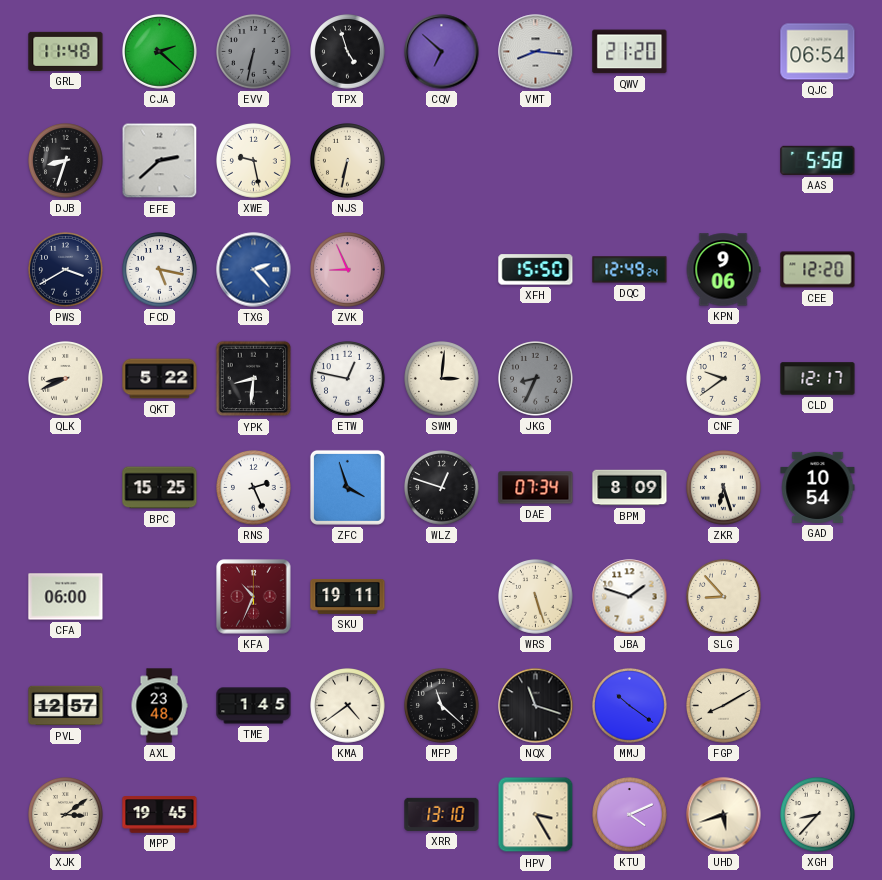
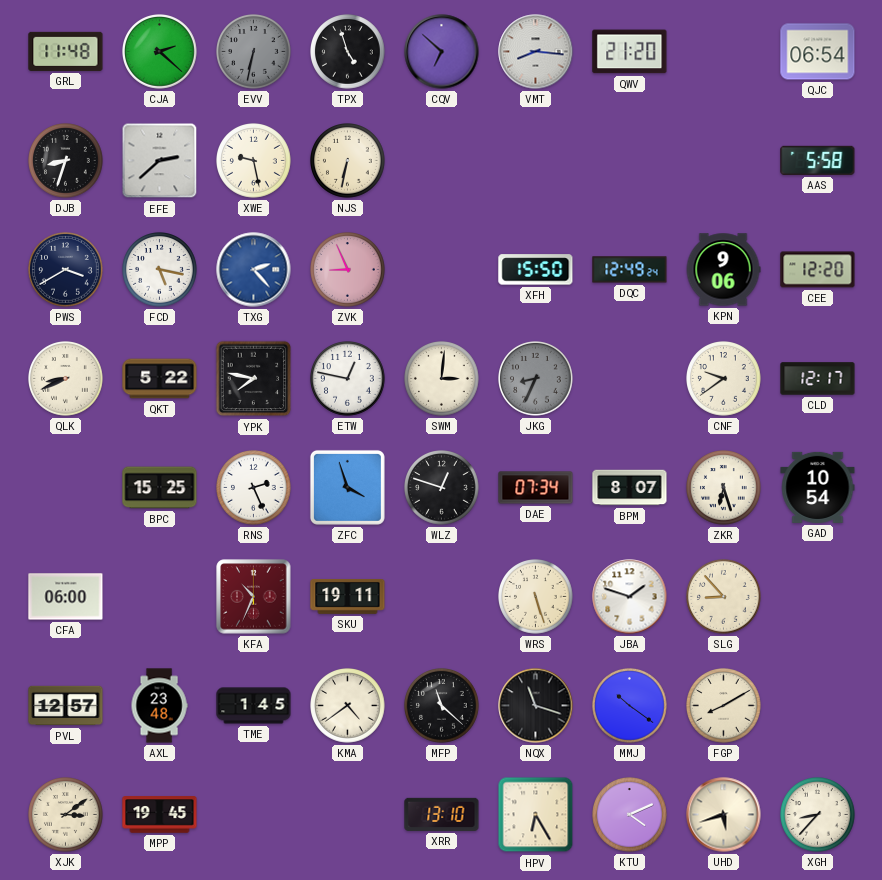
YPK: 8:31 -> 7:47
BPM: 8:09 -> 8:07
HPV: 3:25 -> 6:25
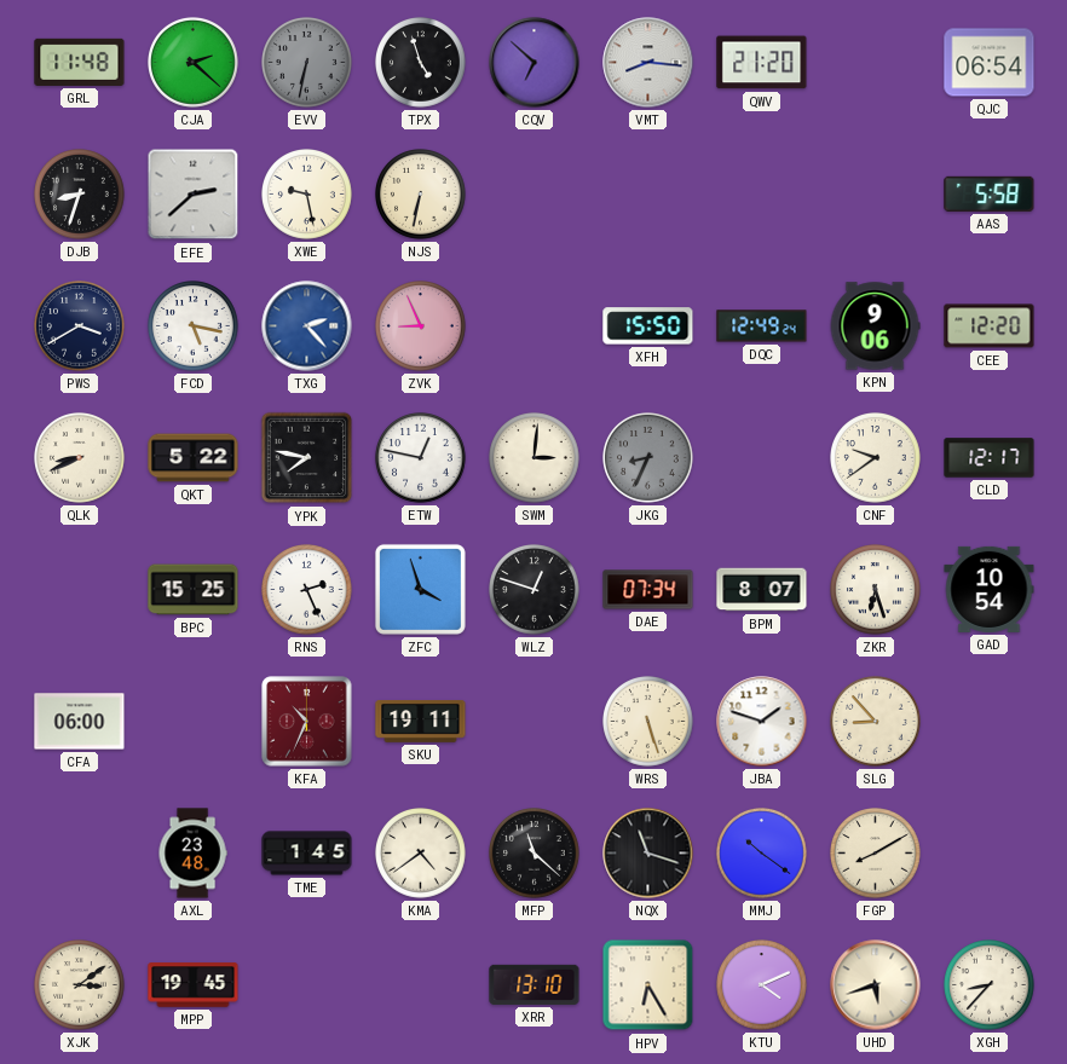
PVL: 12:57 -> none
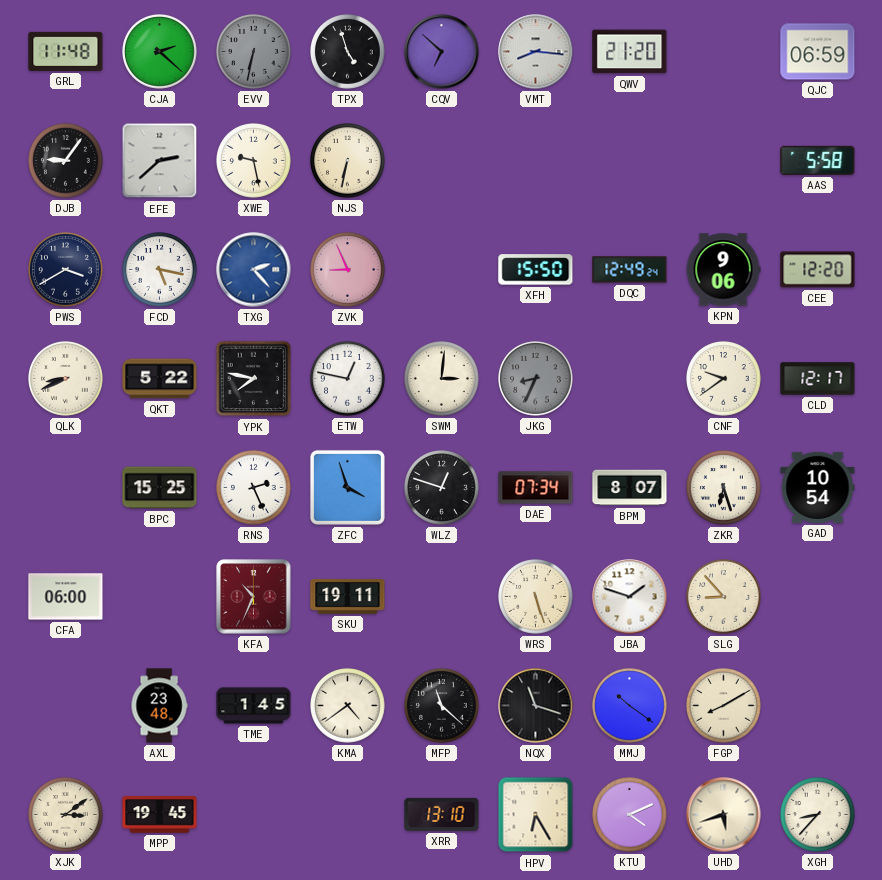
QJC: 06:54 -> 06:59
DJB: 8:33 -> 9:06
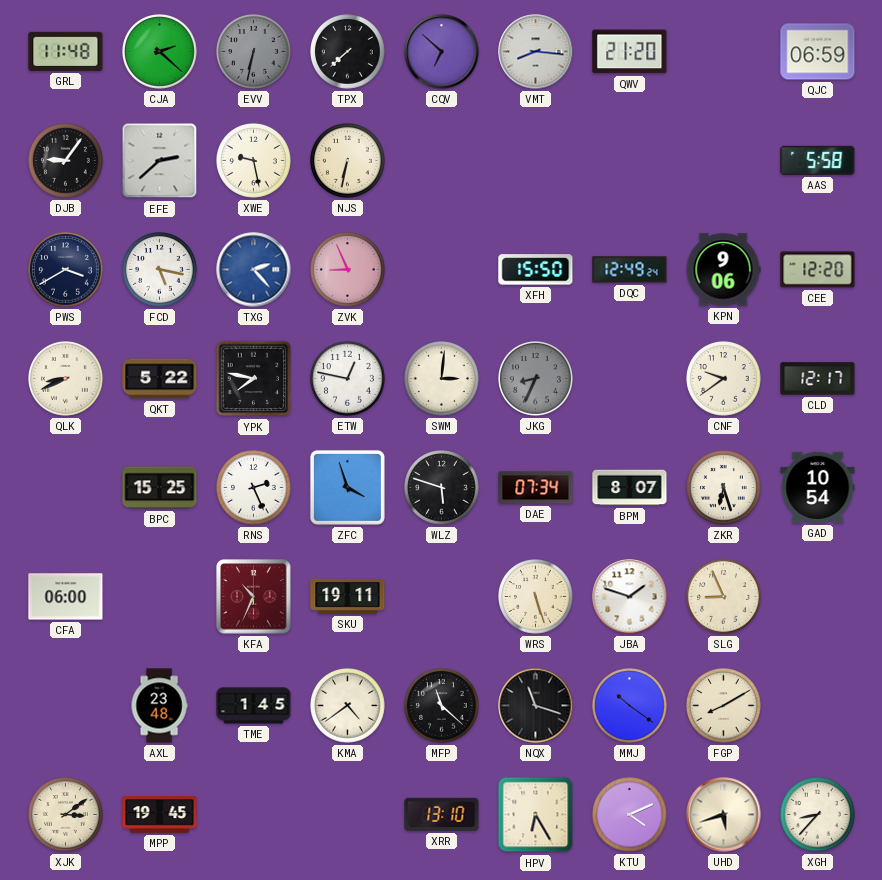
TPX: 4:57 -> 7:38
WLZ: 12:48 -> 5:48
SLG: 8:53 -> 8:56
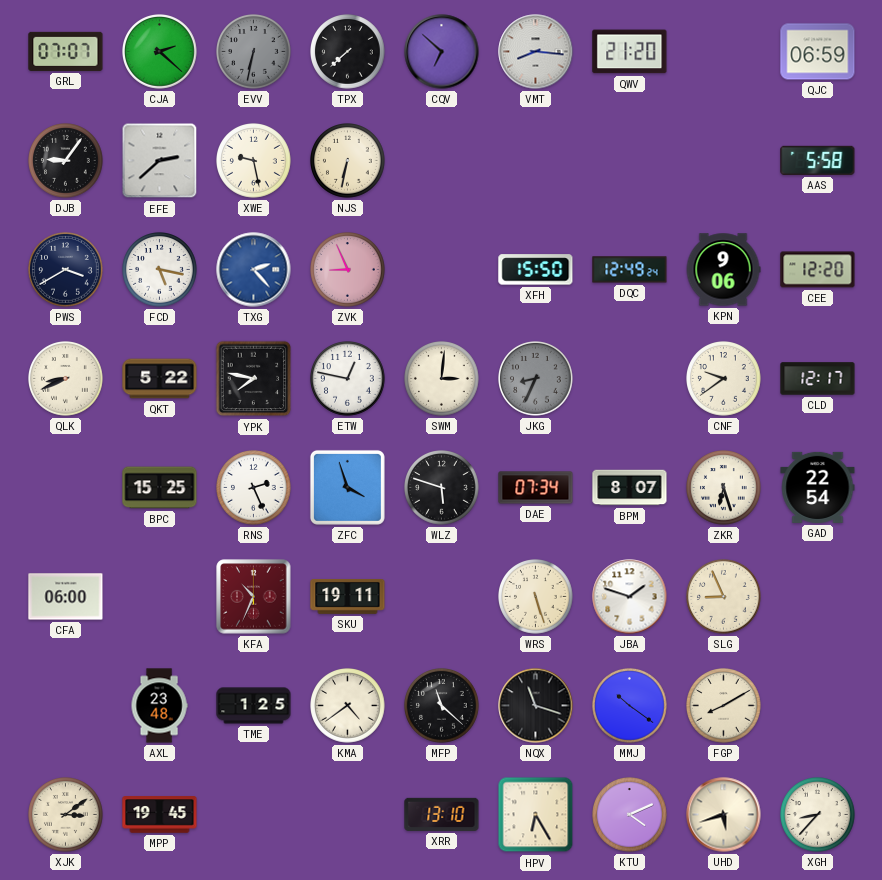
GRL: 11:48 -> 07:07
GAD: 10:54 -> 22:54
TME: 1:45 -> 1:25
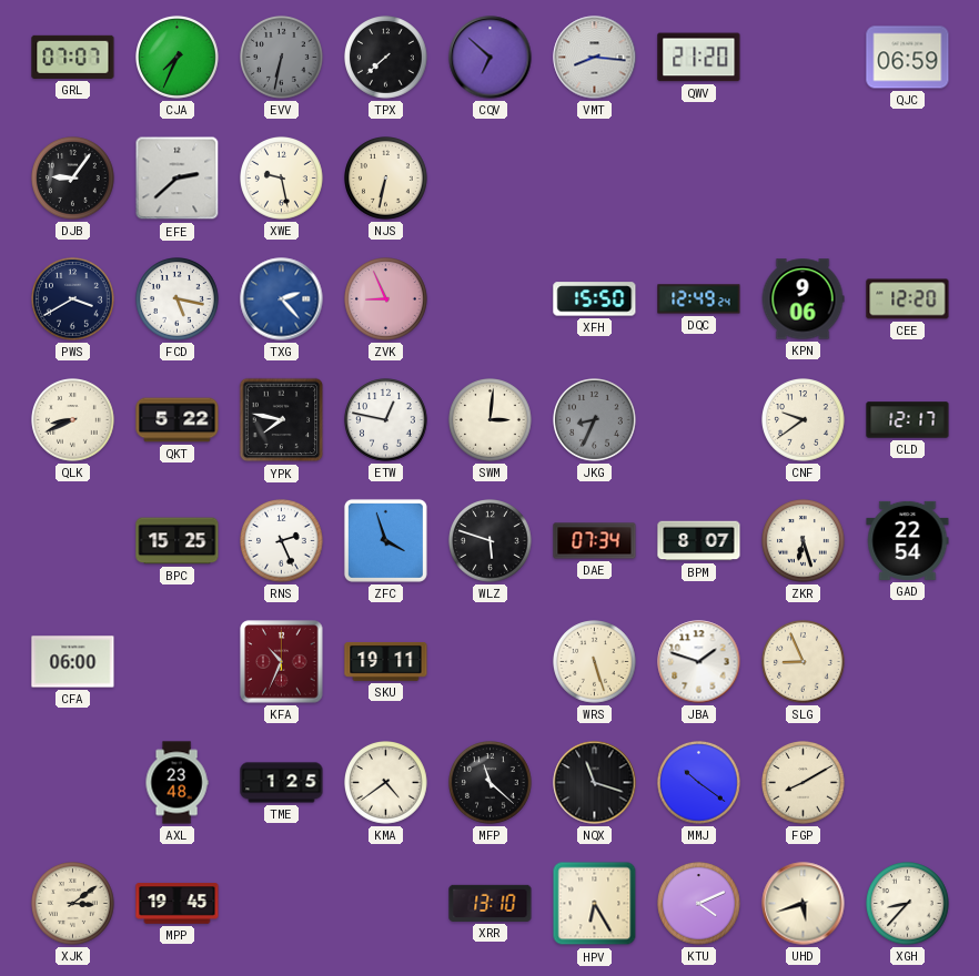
CJA: 2:22 -> 7:34
AAS: 5:58 -> none
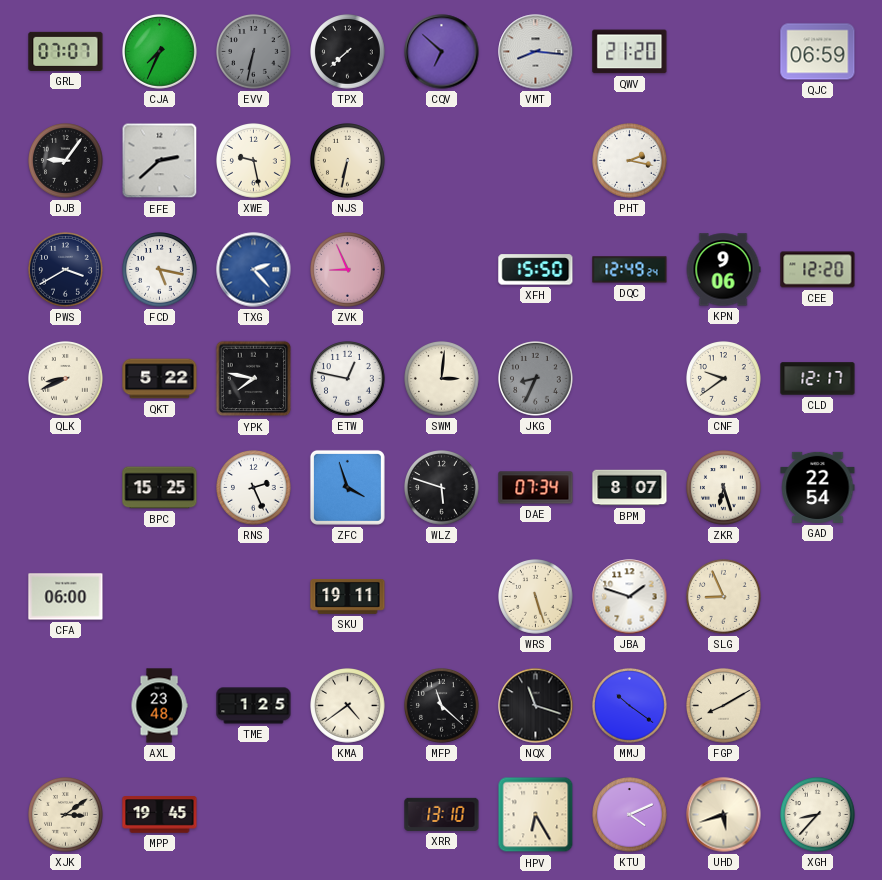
PHT: none -> 2:17
KFA: 10:34 -> none
